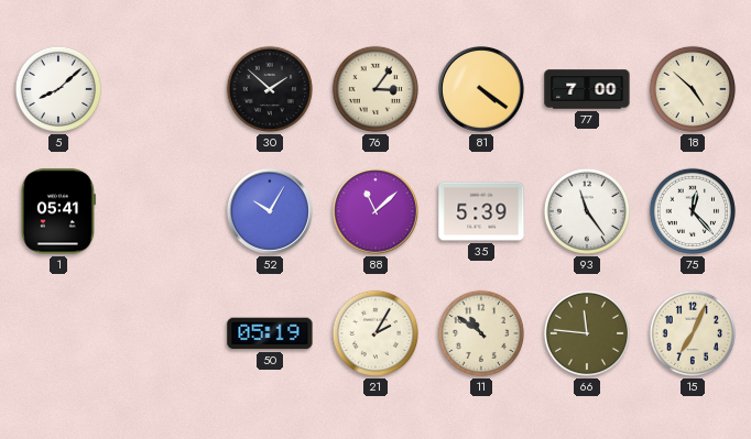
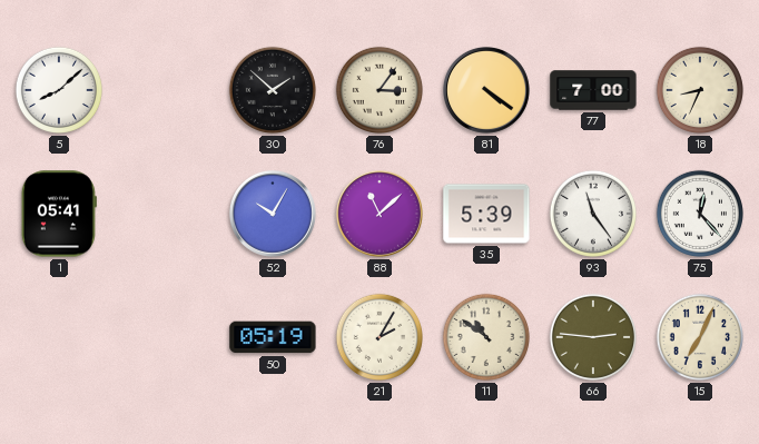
18: 4:52 -> 8:34
66: 11:46 -> 2:46
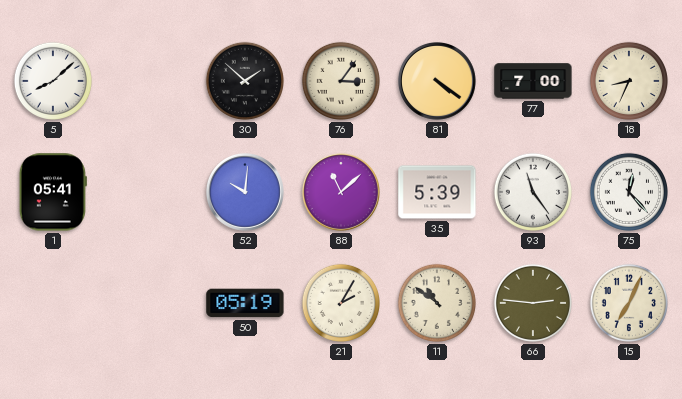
52: 10:05 -> 10:01
